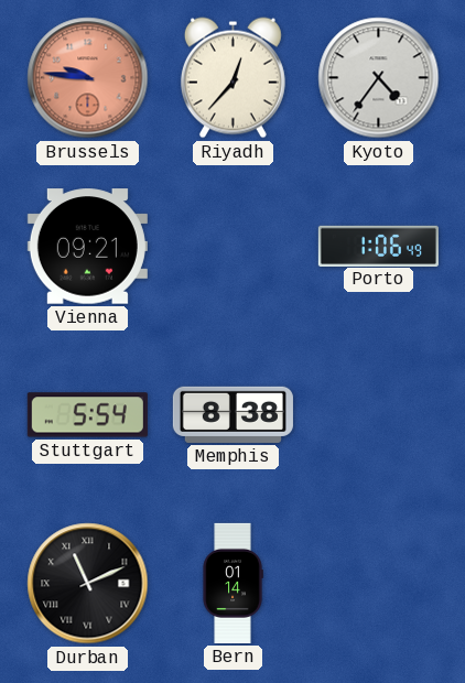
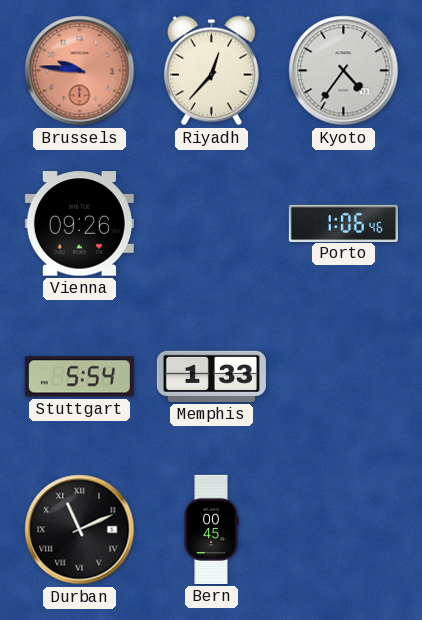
Vienna: 09:21 -> 09:26
Porto: 1:06:49 -> 1:06:46
Memphis: 8:38 -> 1:33
Bern: 01:14 -> 00:45
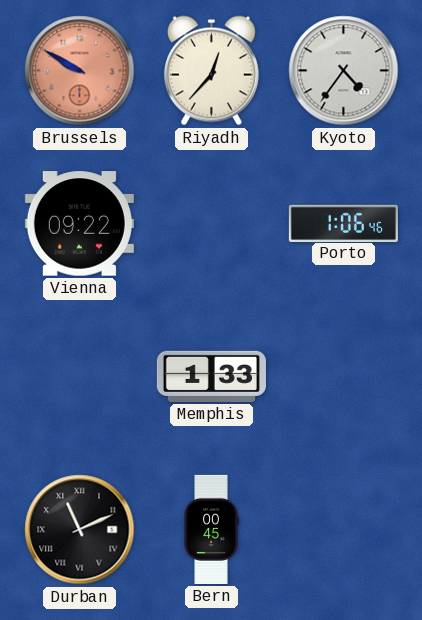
Brussels: 9:46 -> 9:50
Vienna: 09:26 -> 09:22
Stuttgart: 5:54 -> none
